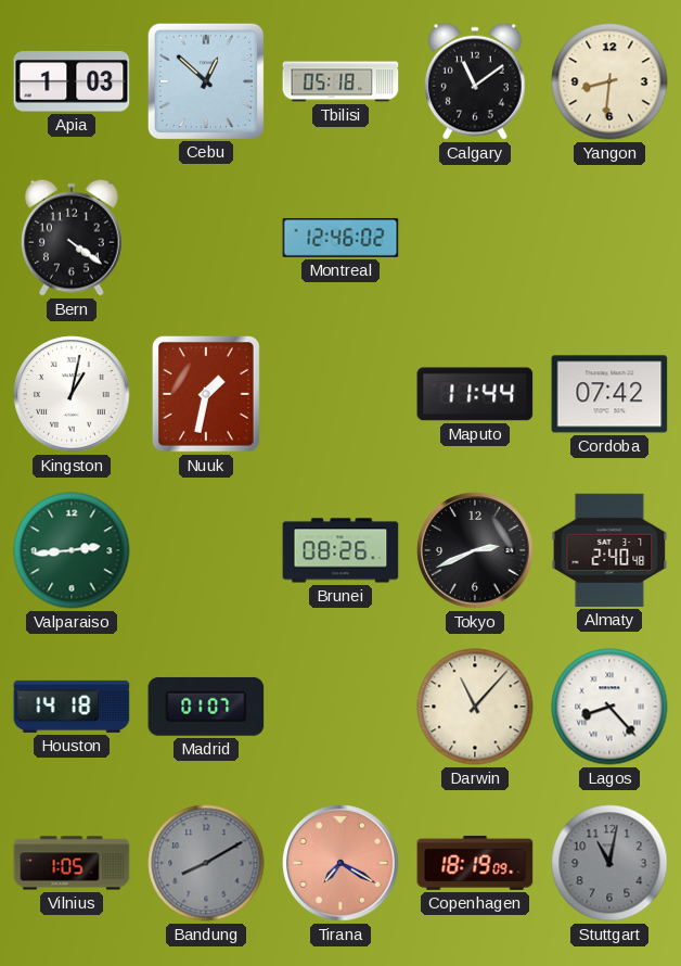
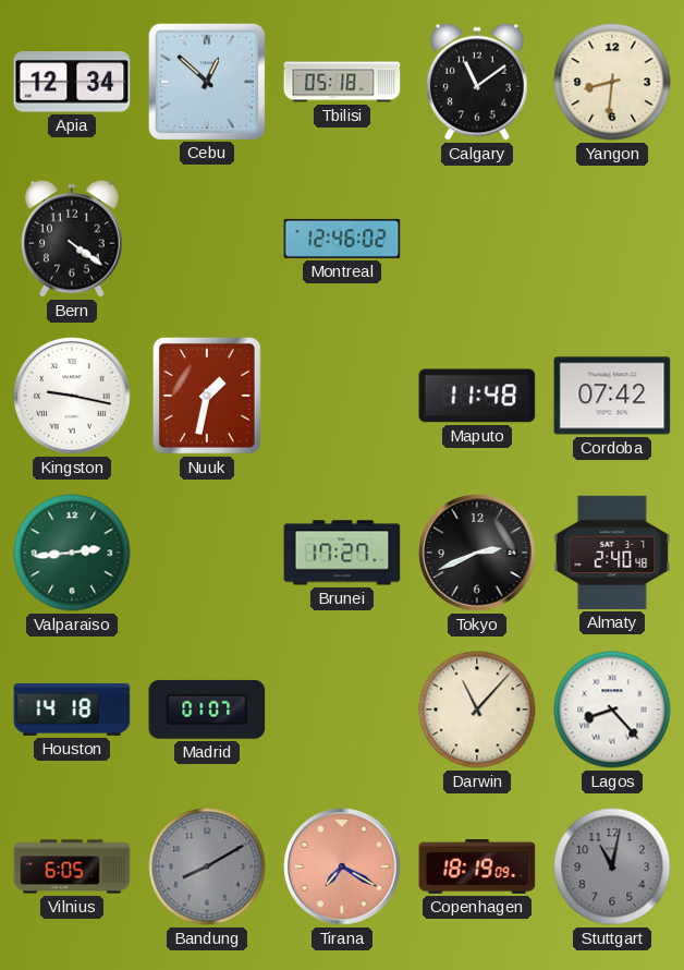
Apia: 1:03 -> 12:34
Kingston: 1:02 -> 9:17
Maputo: 11:44 -> 11:48
Brunei: 08:26 -> 17:27
Vilnius: 1:05 -> 6:05
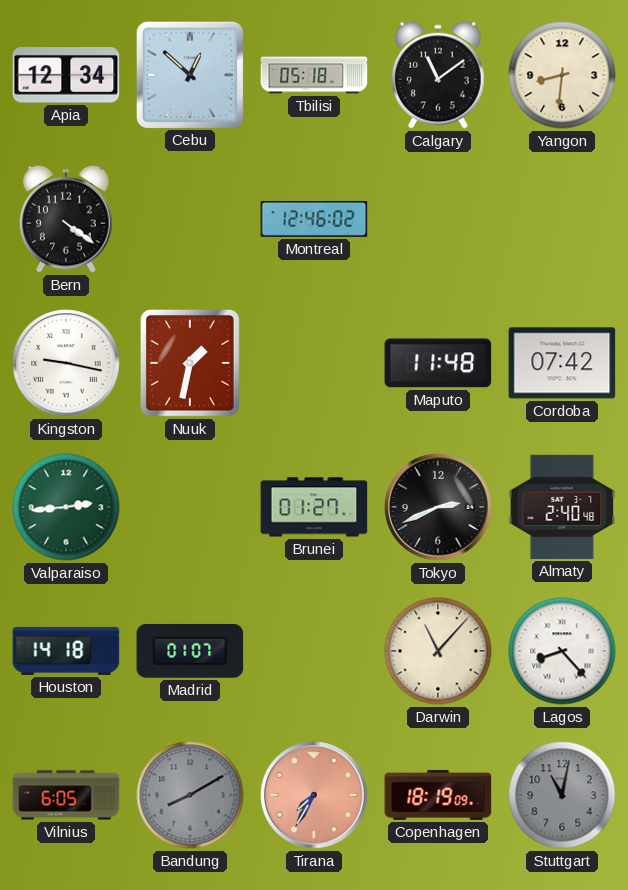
Brunei: 17:27 -> 01:27
Tirana: 7:20 -> 7:35
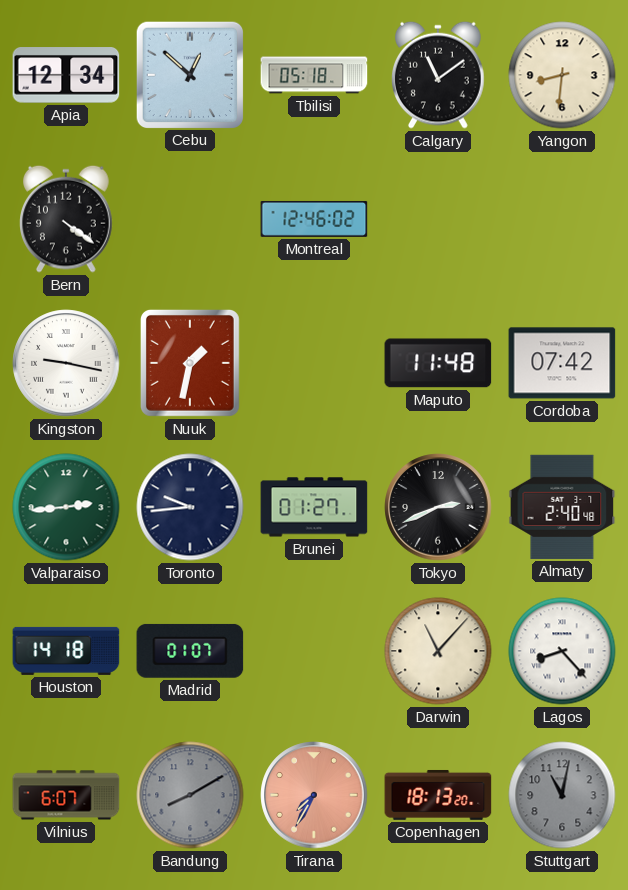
Toronto: none -> 9:44
Vilnius: 6:05 -> 6:07
Copenhagen: 18:19 -> 18:13
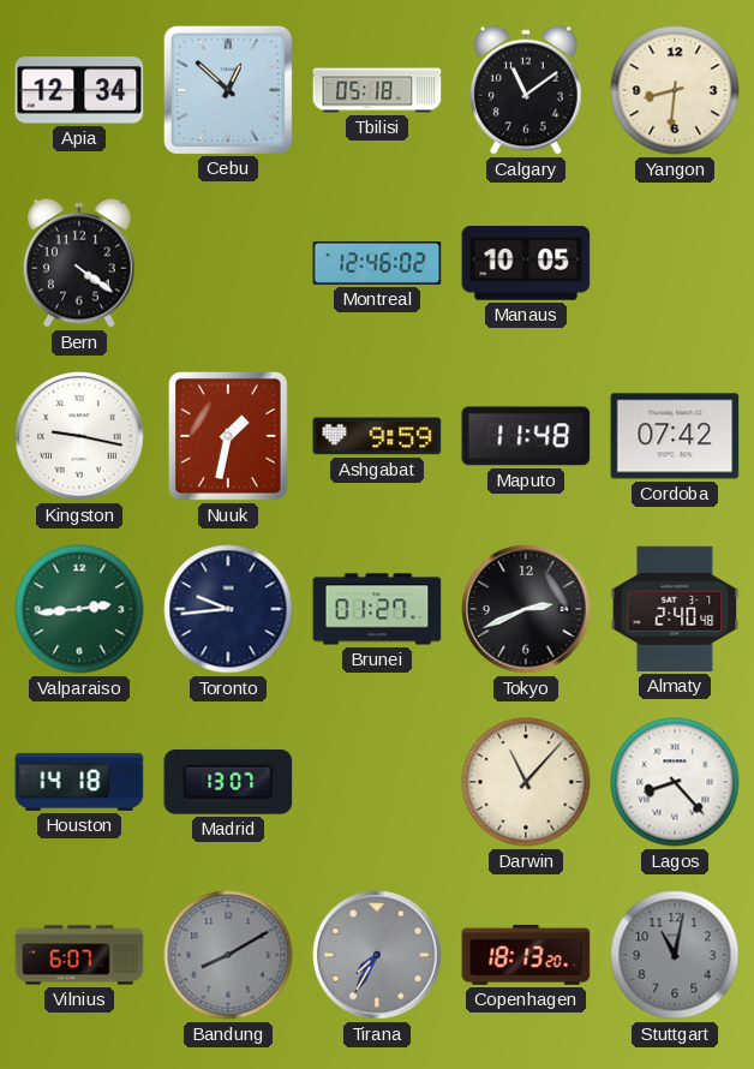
Manaus: none -> 10:05
Ashgabat: none -> 9:59
Madrid: 01:07 -> 13:07
Tirana dial: salmon -> grey
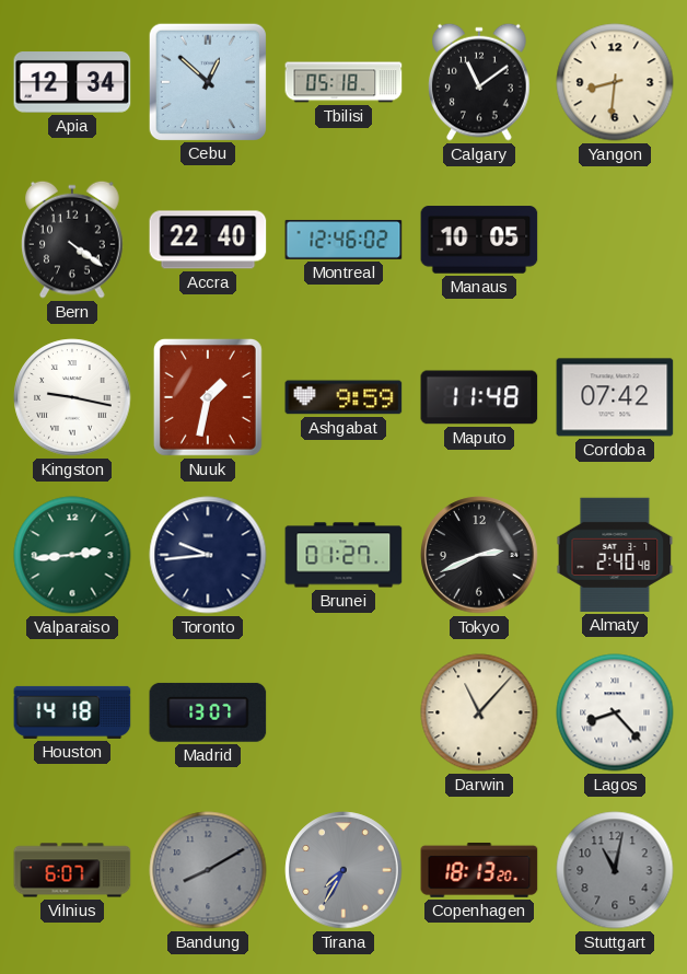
Accra: none -> 22:40
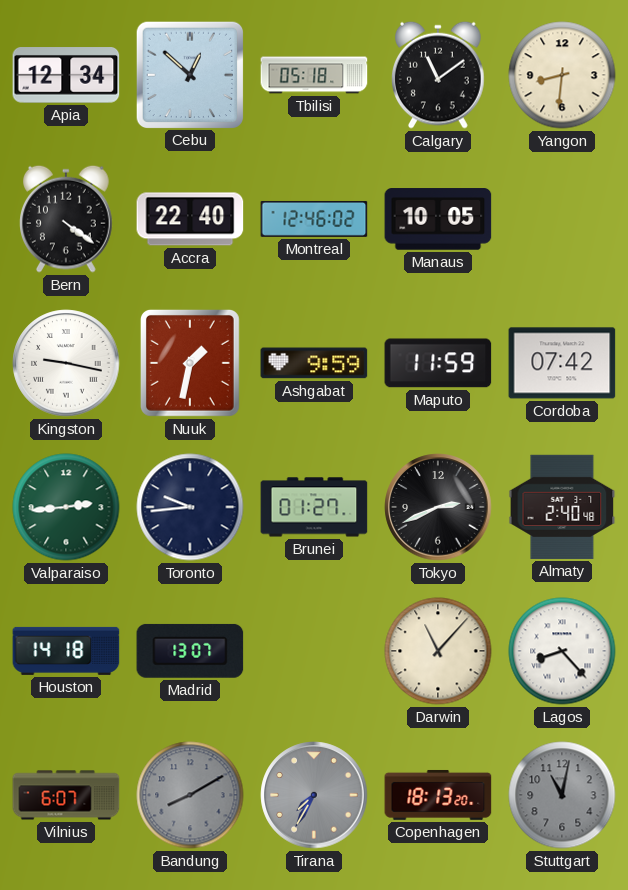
Maputo: 11:48 -> 11:59
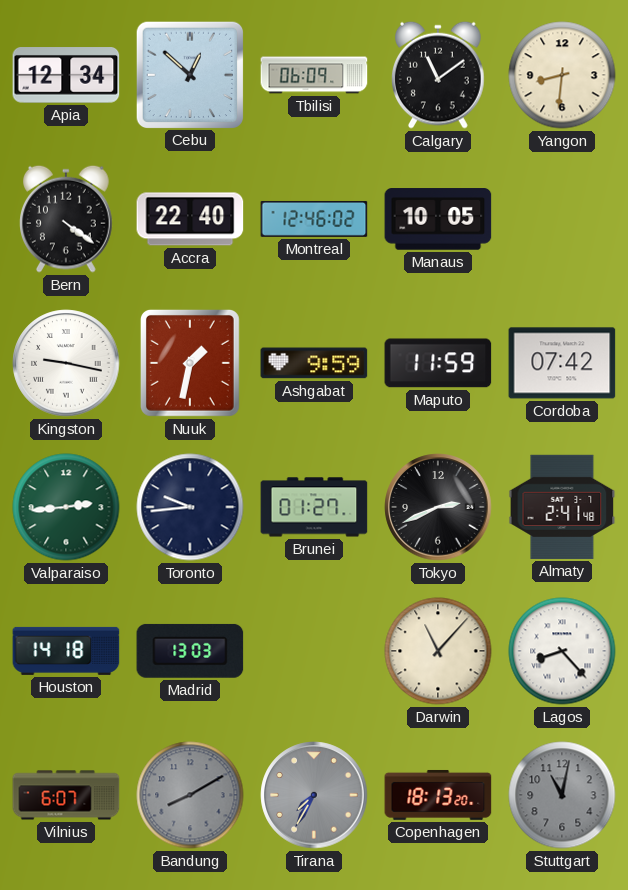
Tbilisi: 05:18 -> 06:09
Almaty: 2:40 -> 2:41
Madrid: 13:07 -> 13:03
